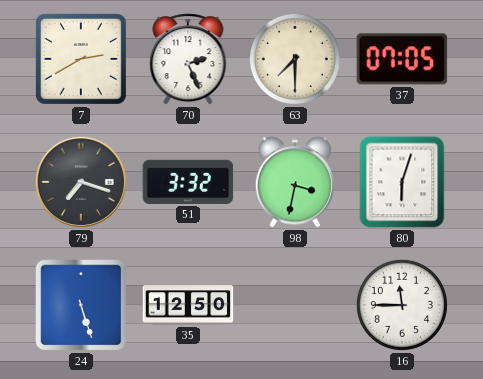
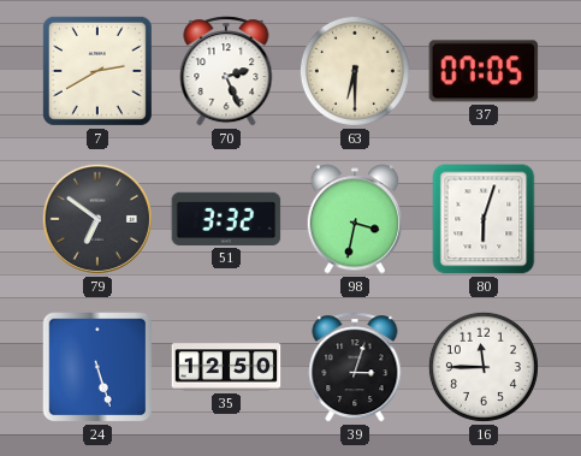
63: 7:30 -> 6:30
79: 7:18 -> 6:51
39: none -> 3:03
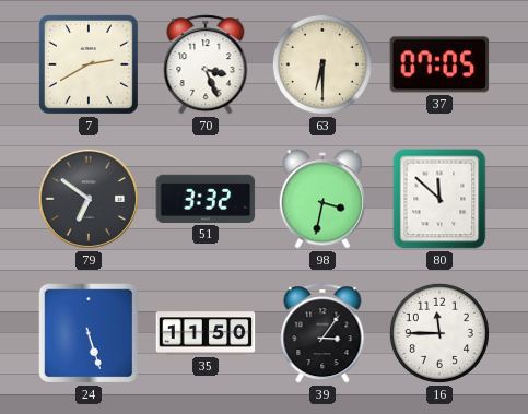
70: 2:26 -> 3:26
80: 6:03 -> 11:52
35: 12:50 -> 11:50
39: 3:03 -> 3:06
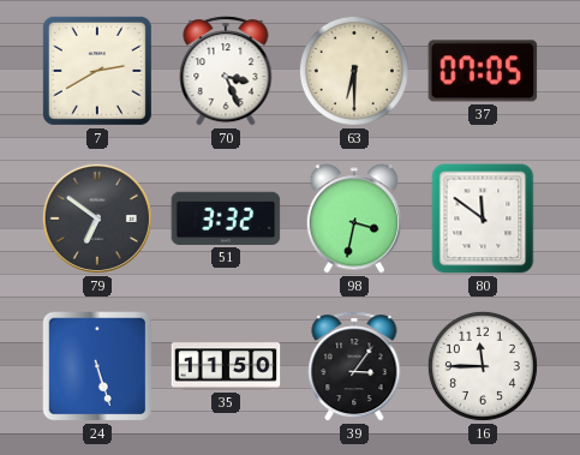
80: 11:52 -> 11:51
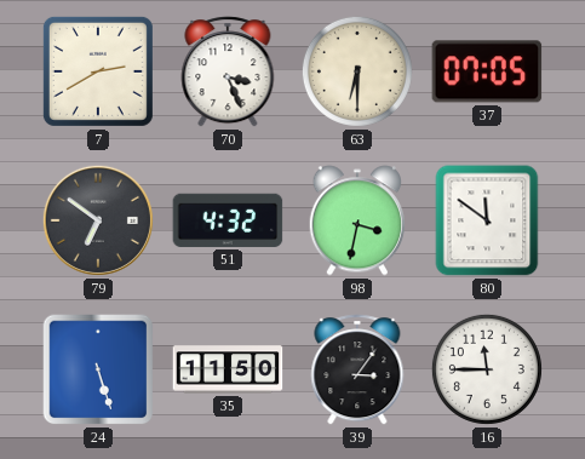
51: 3:32 -> 4:32
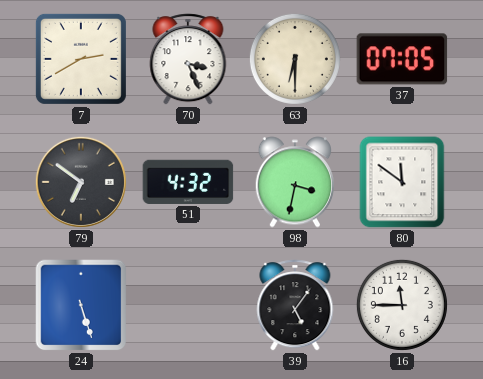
35: 11:50 -> none
39: 3:06 -> 5:06
